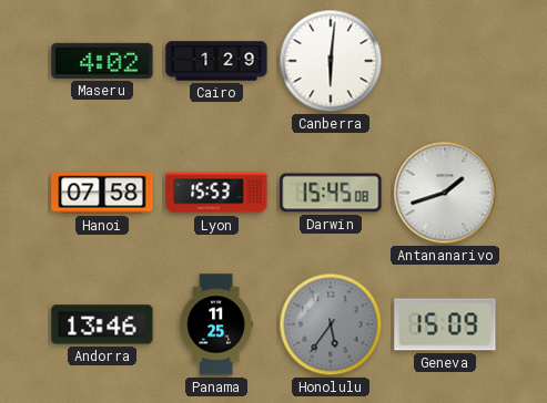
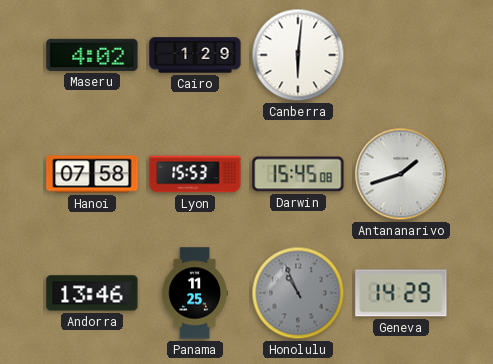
Honolulu: 5:36 -> 10:56
Geneva: 15:09 -> 14:29
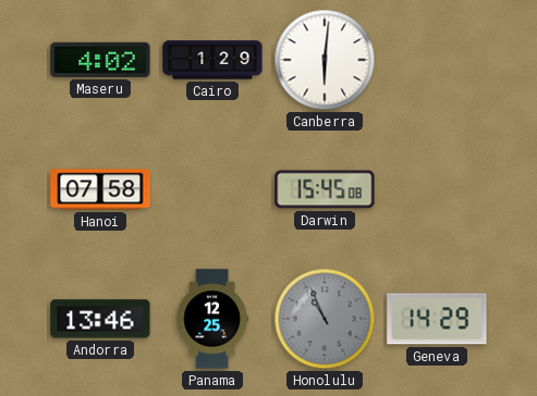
Lyon: 15:53 -> none
Antananarivo: 1:42 -> none
Panama: 11:25 -> 12:25
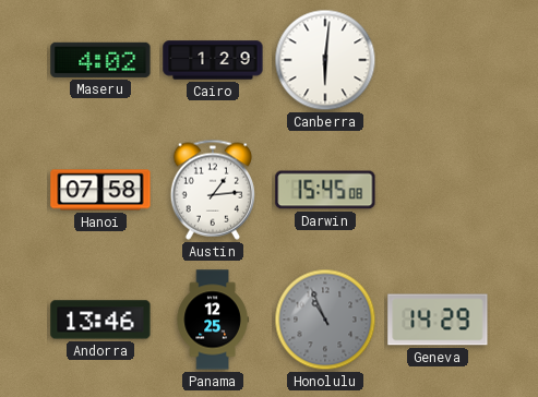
Austin: none -> 1:14
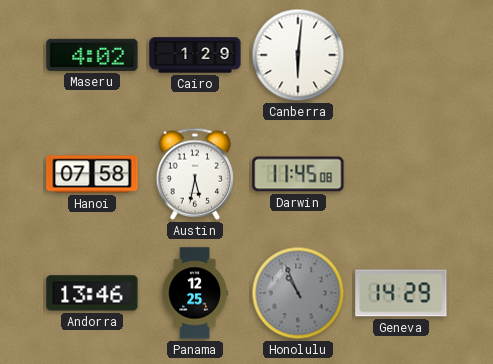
Austin: 1:14 -> 5:32
Darwin: 15:45 -> 11:45
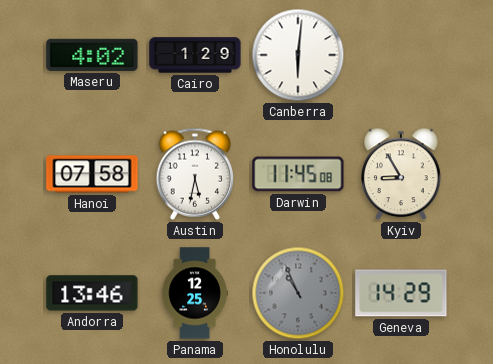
Kyiv: none -> 8:55
